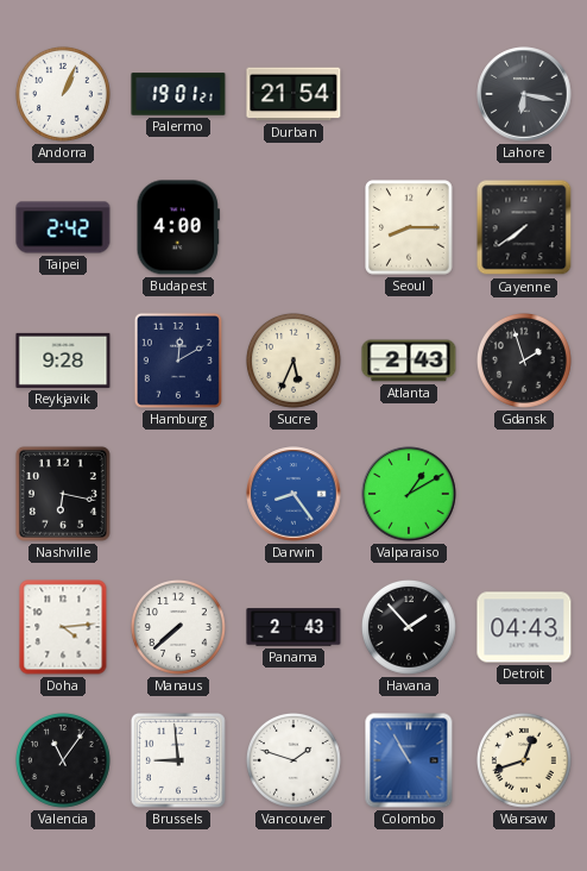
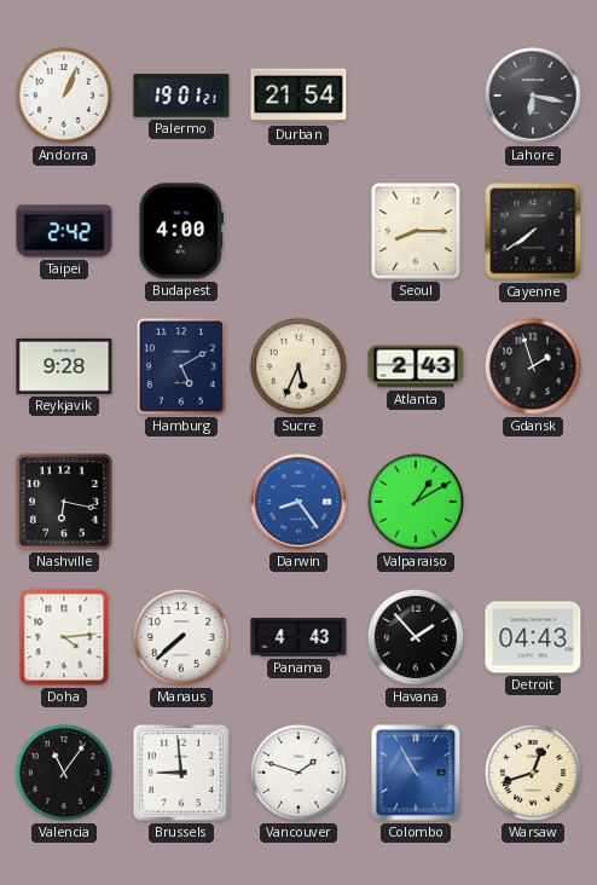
Hamburg: 12:10 -> 5:10
Panama: 2:43 -> 4:43
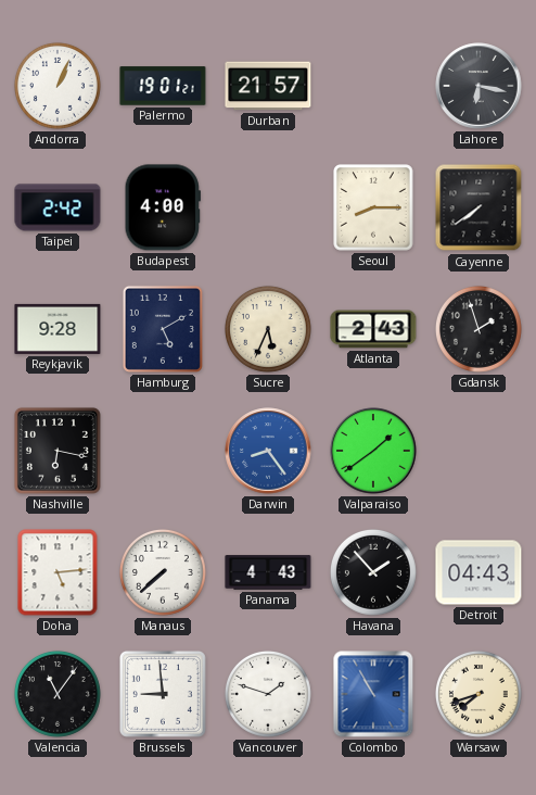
Durban: 21:54 -> 21:57
Valparaiso: 1:10 -> 1:39
Doha: 4:14 -> 5:14
Warsaw: 12:42 -> 7:42
